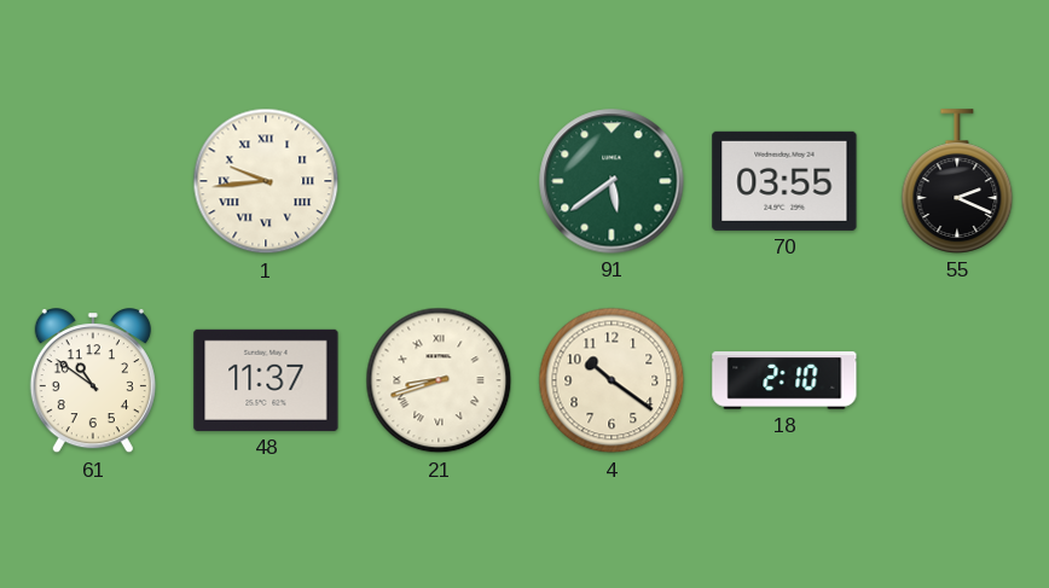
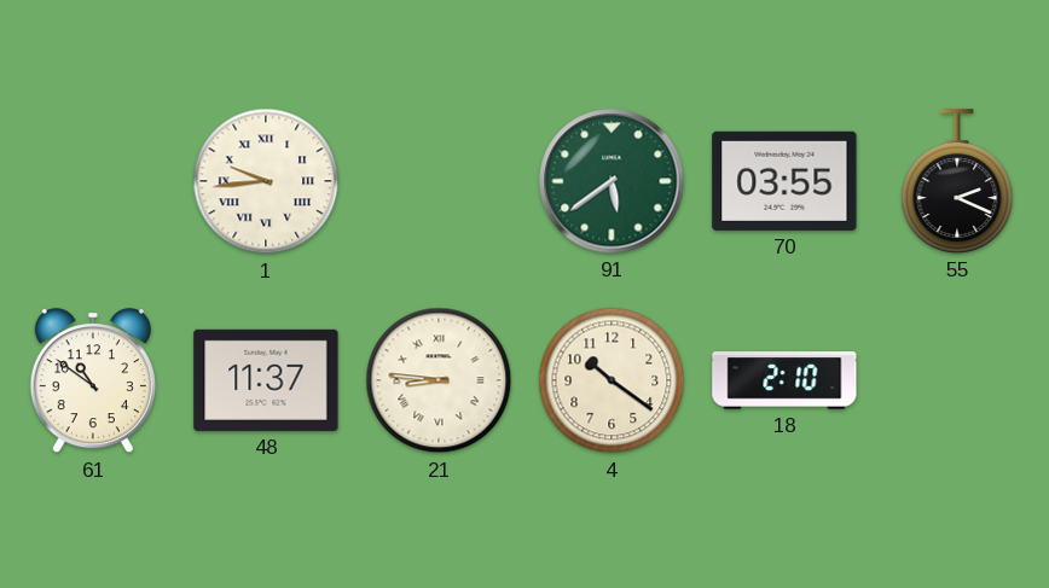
21: 8:42 -> 8:46
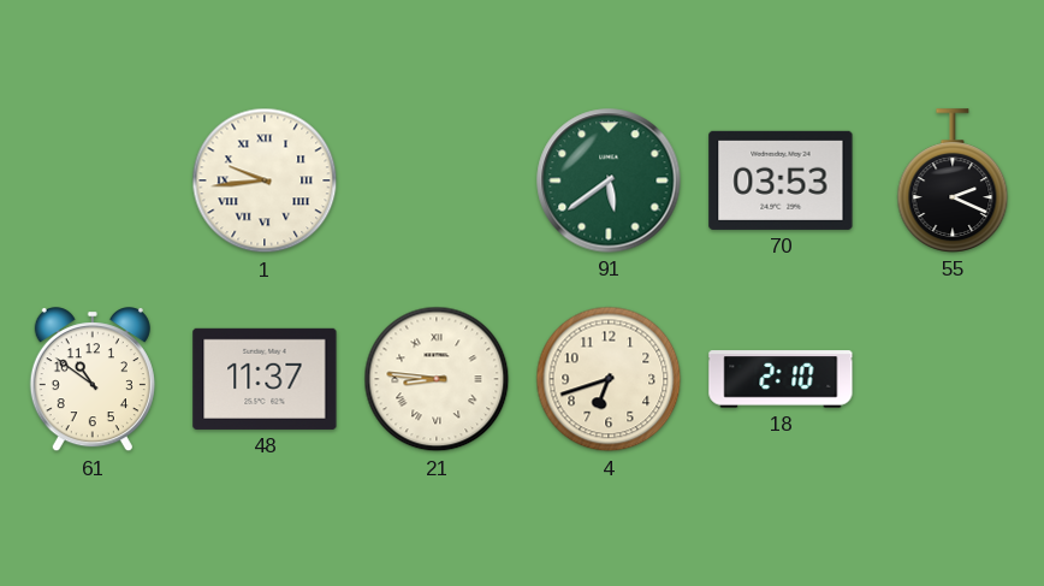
70: 03:55 -> 03:53
4: 10:21 -> 6:42
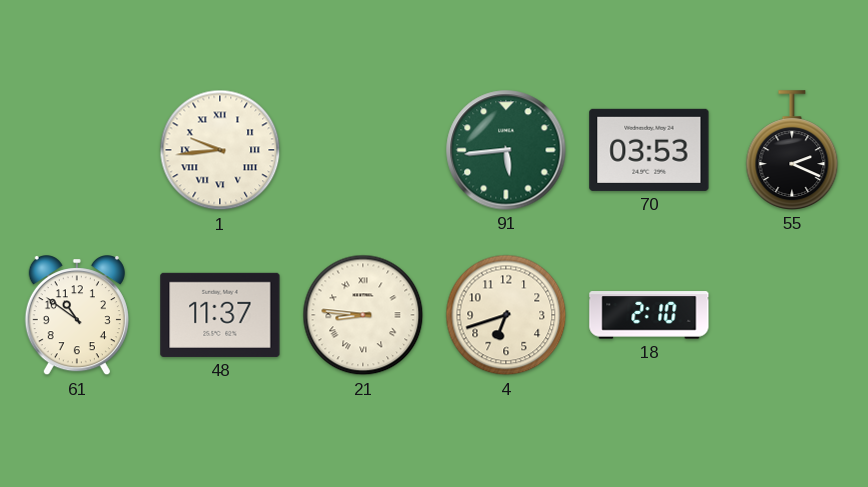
91: 5:39 -> 5:44
